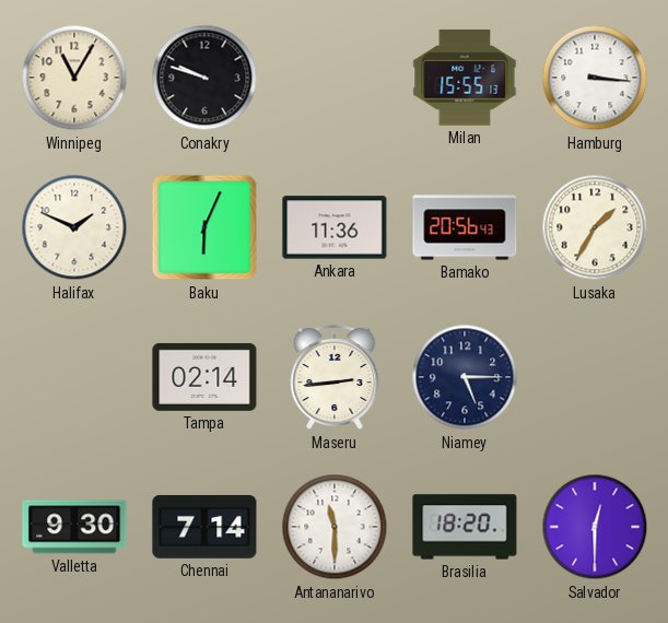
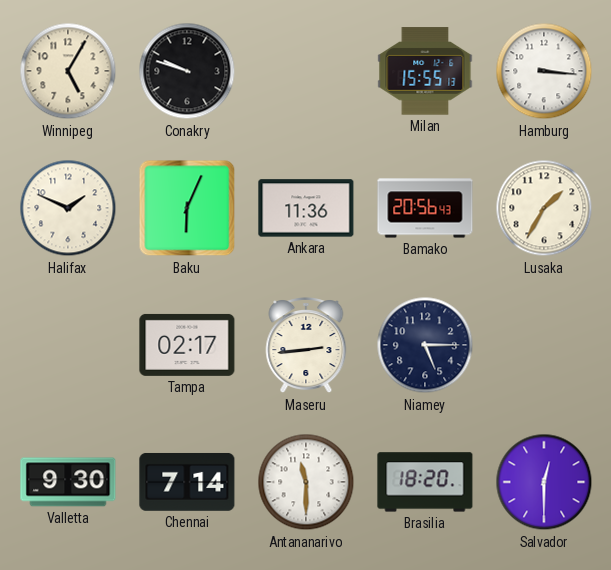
Winnipeg: 11:05 -> 5:05
Tampa: 02:14 -> 02:17
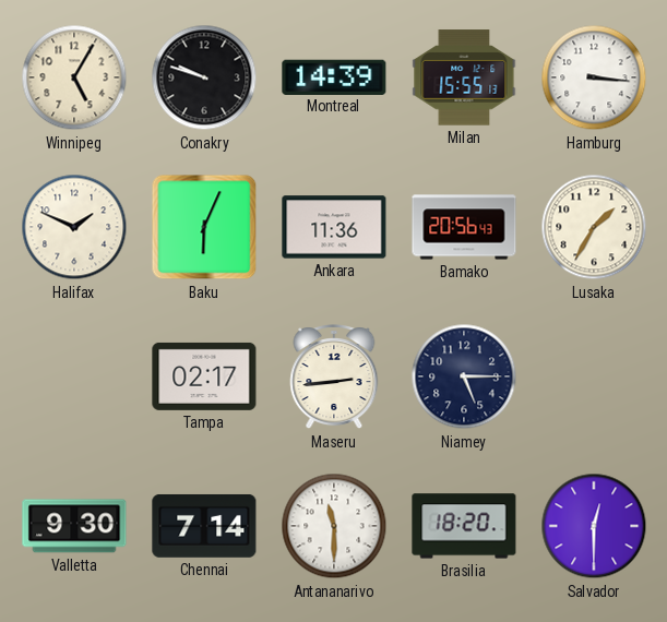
Montreal: none -> 14:39
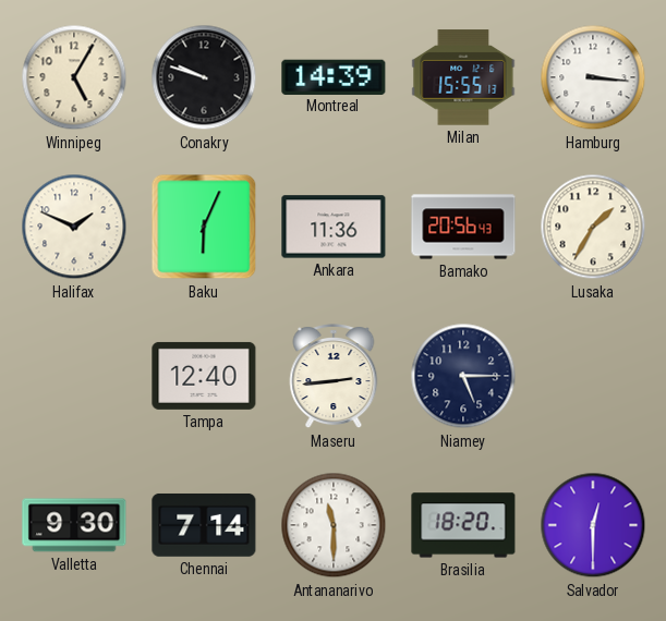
Tampa: 02:17 -> 12:40
